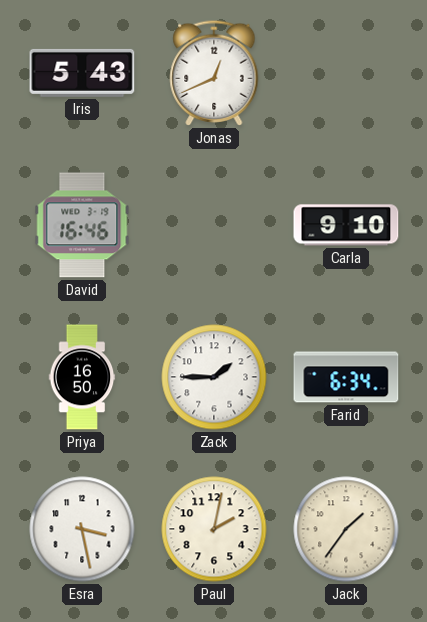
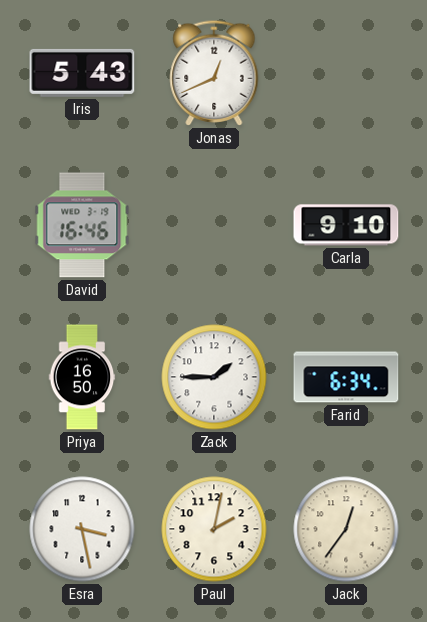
Jack: 1:36 -> 12:36
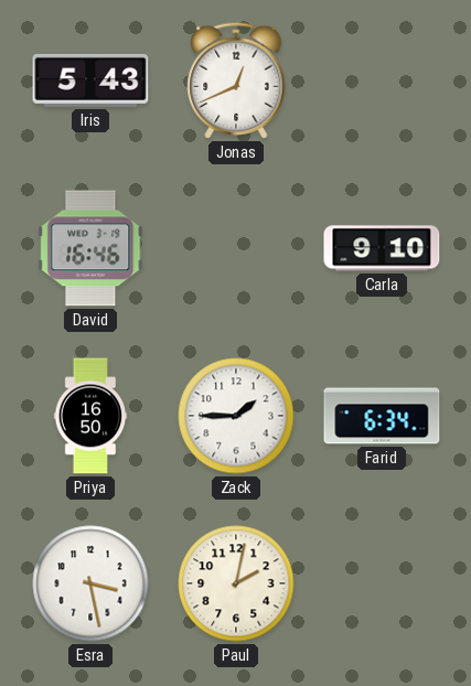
Jack: 12:36 -> none
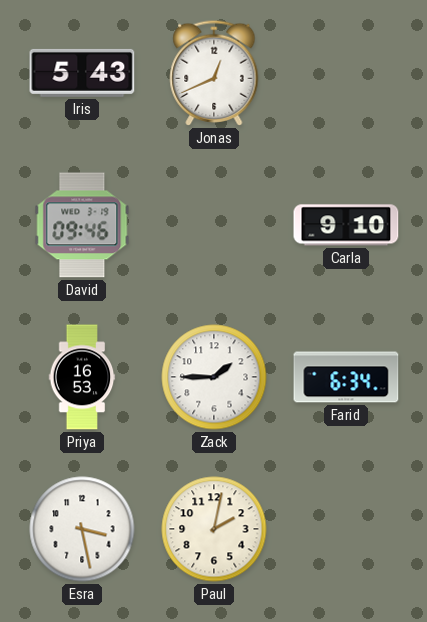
David: 16:46 -> 09:46
Priya: 16:50 -> 16:53
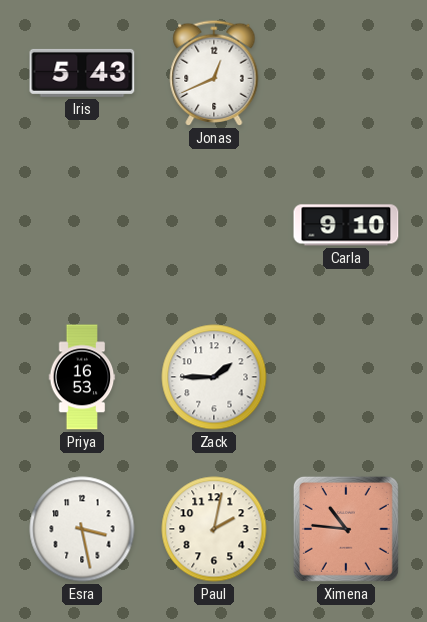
David: 09:46 -> none
Farid: 6:34 -> none
Ximena: none -> 10:46
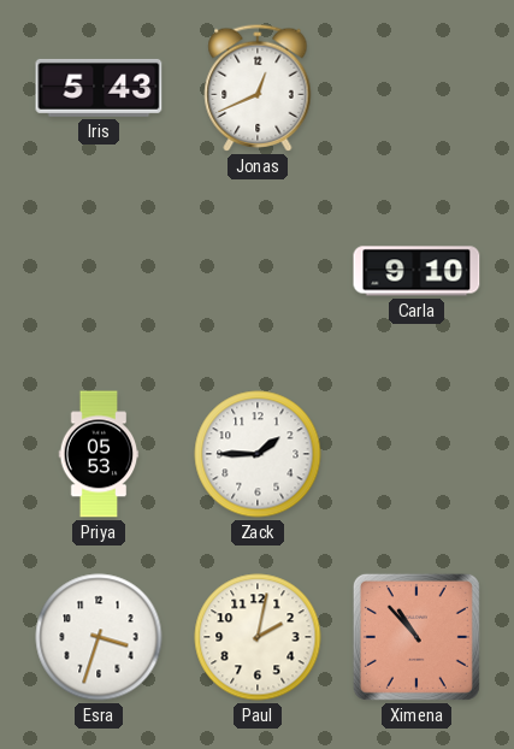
Priya: 16:53 -> 05:53
Esra: 3:28 -> 3:33
Ximena: 10:46 -> 10:53
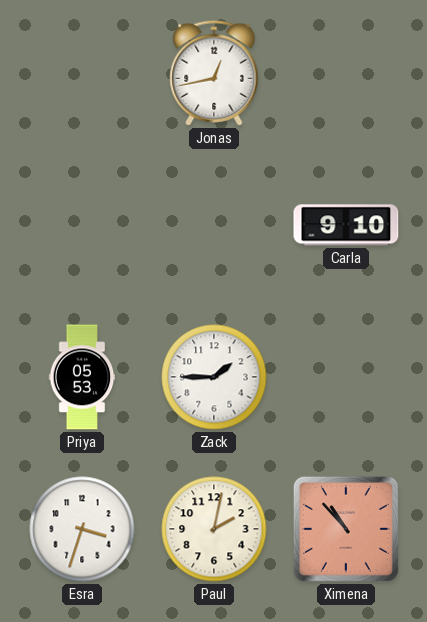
Iris: 5:43 -> none
Jonas: 12:41 -> 12:43
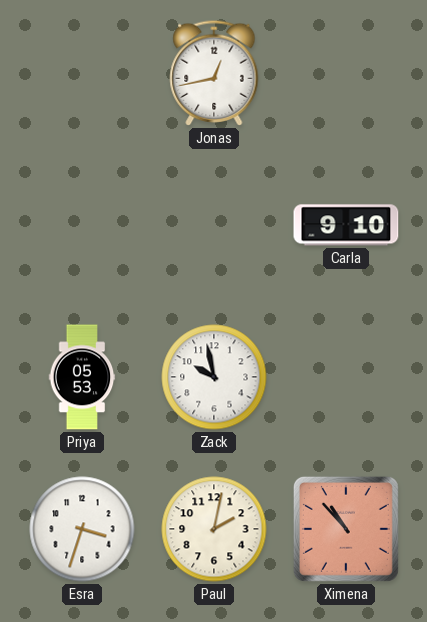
Zack: 1:45 -> 9:58
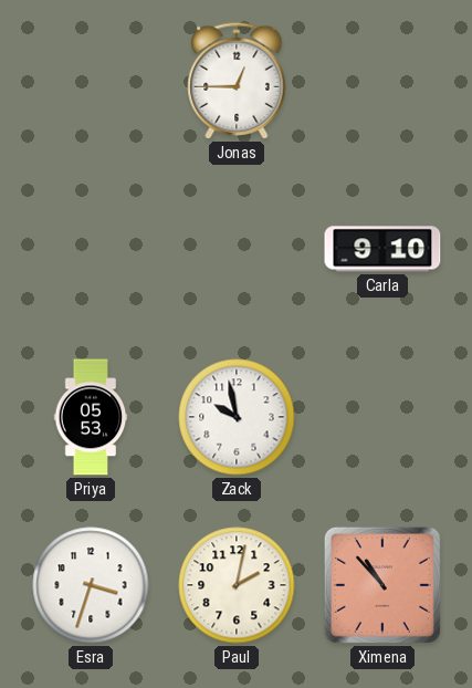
Jonas: 12:43 -> 12:45
